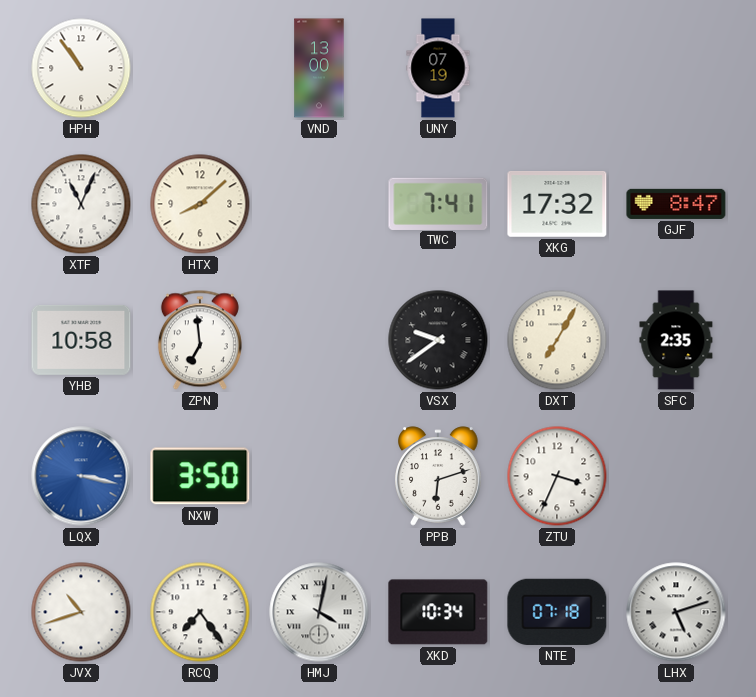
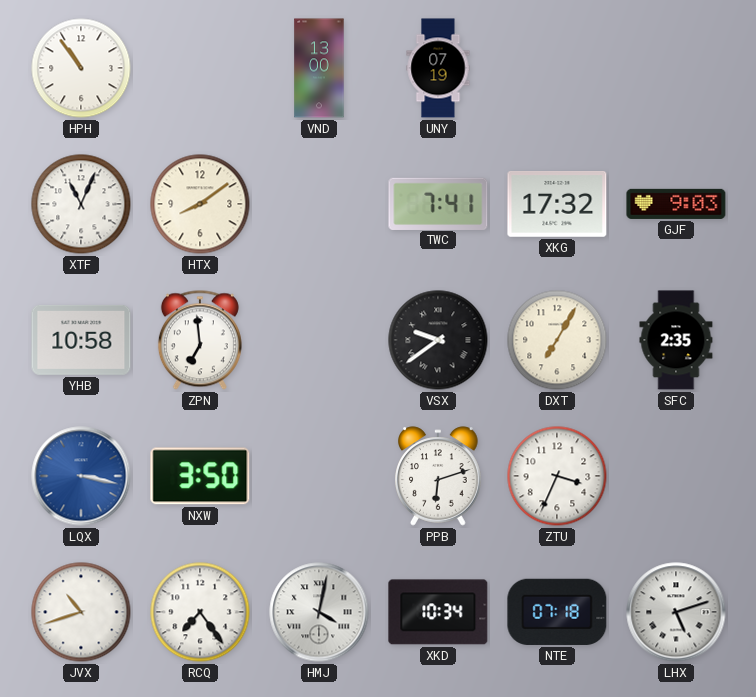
HTX: 8:08 -> 8:09
GJF: 8:47 -> 9:03
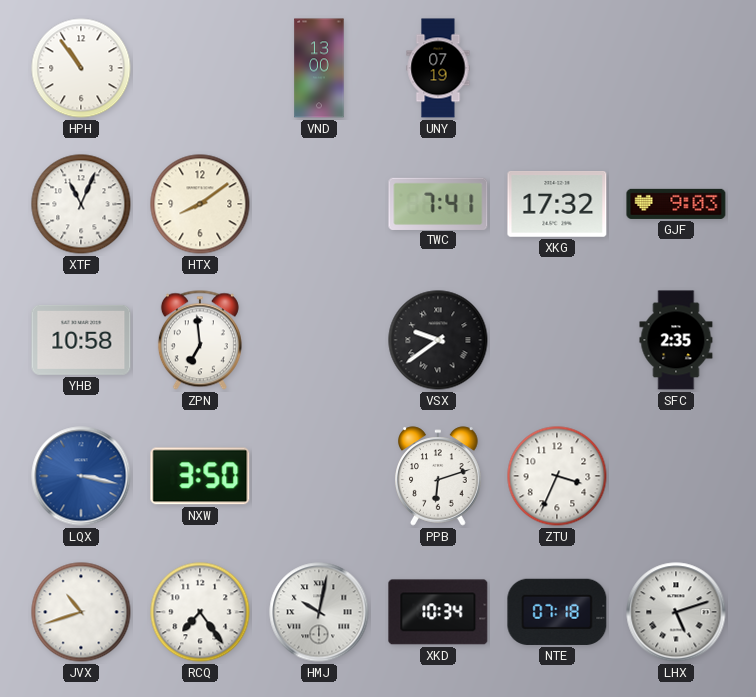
DXT: 7:05 -> none
HMJ: 4:02 -> 10:02
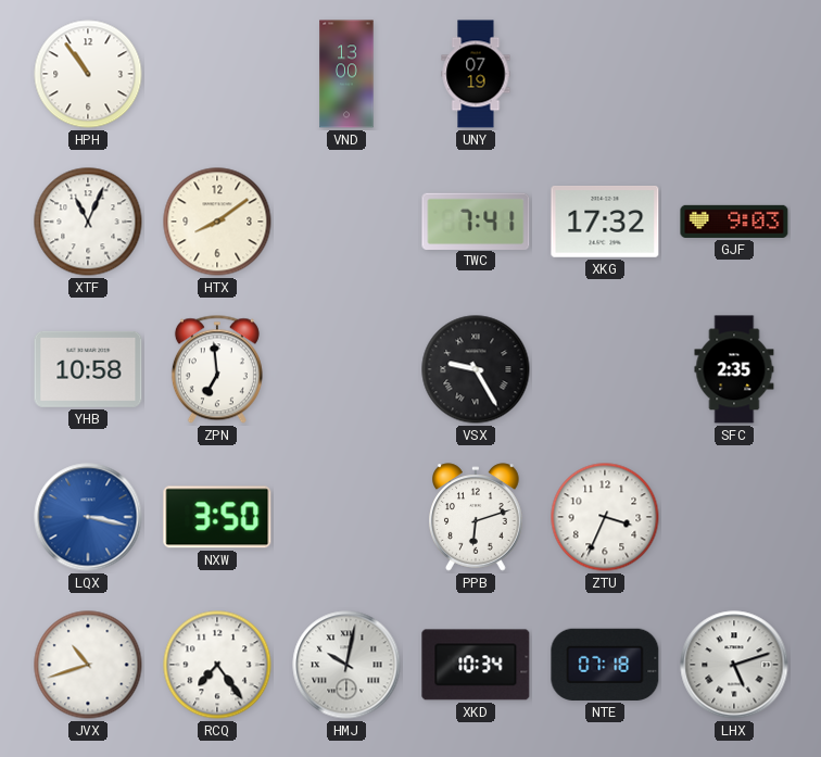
VSX: 9:39 -> 9:25
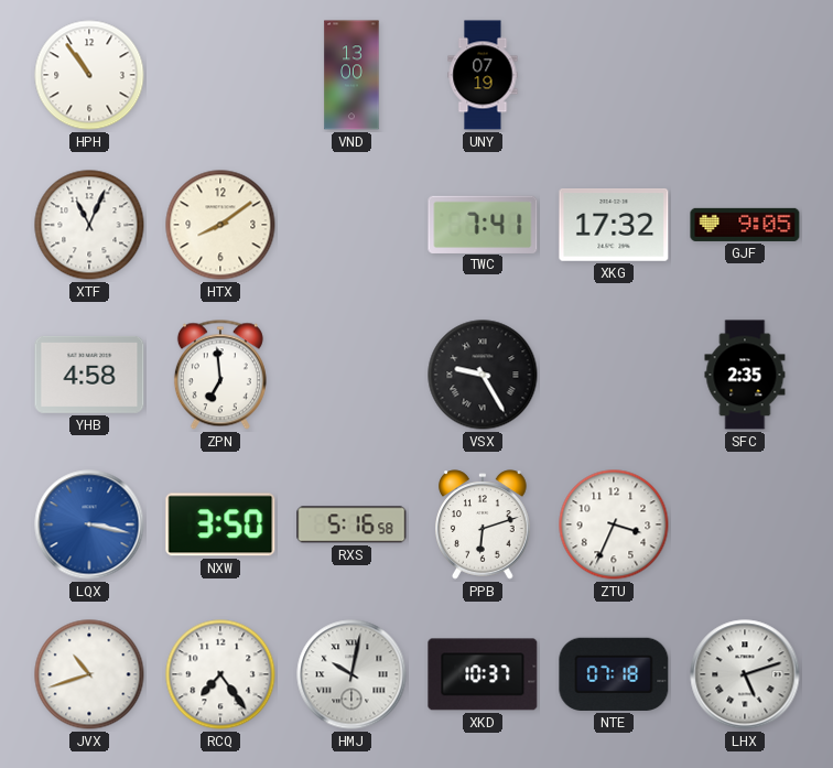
GJF: 9:03 -> 9:05
YHB: 10:58 -> 4:58
RXS: none -> 5:16
XKD: 10:34 -> 10:37
